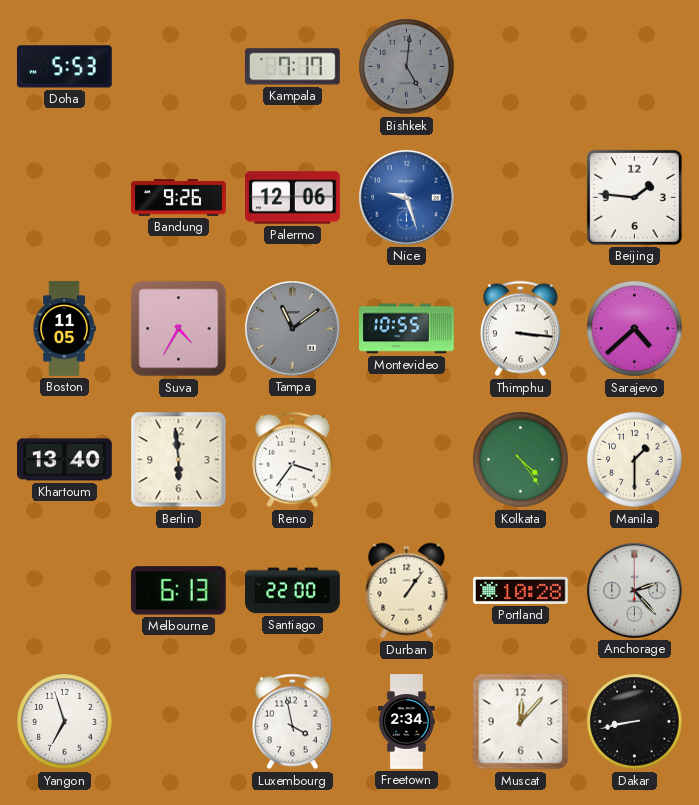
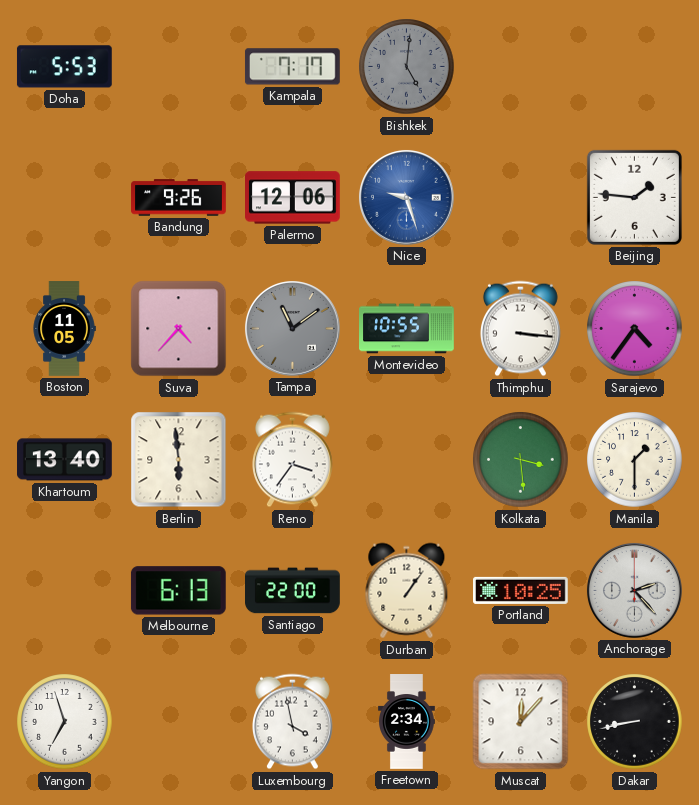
Suva: 4:35 -> 4:37
Sarajevo: 4:38 -> 4:36
Kolkata: 4:24 -> 3:29
Portland: 10:28 -> 10:25
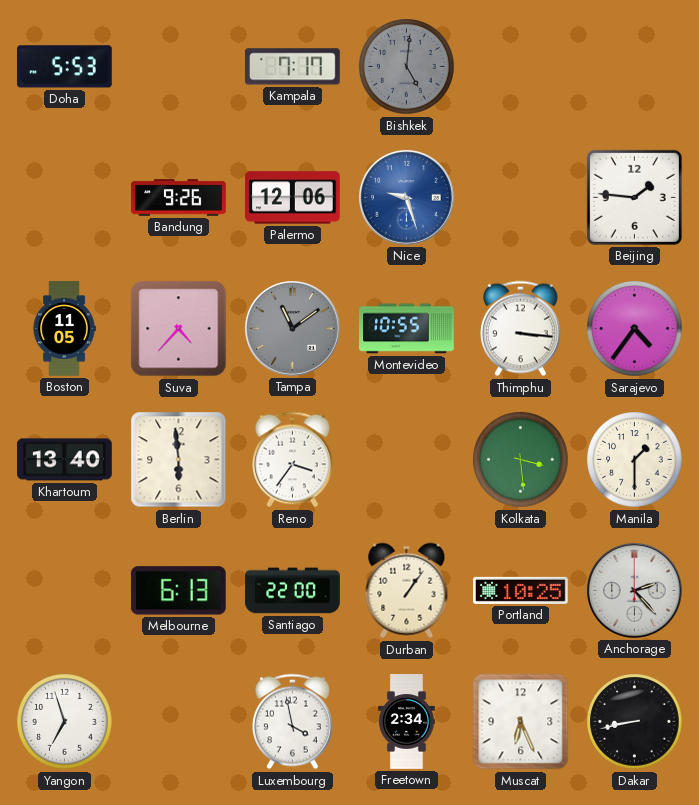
Muscat: 12:07 -> 6:26
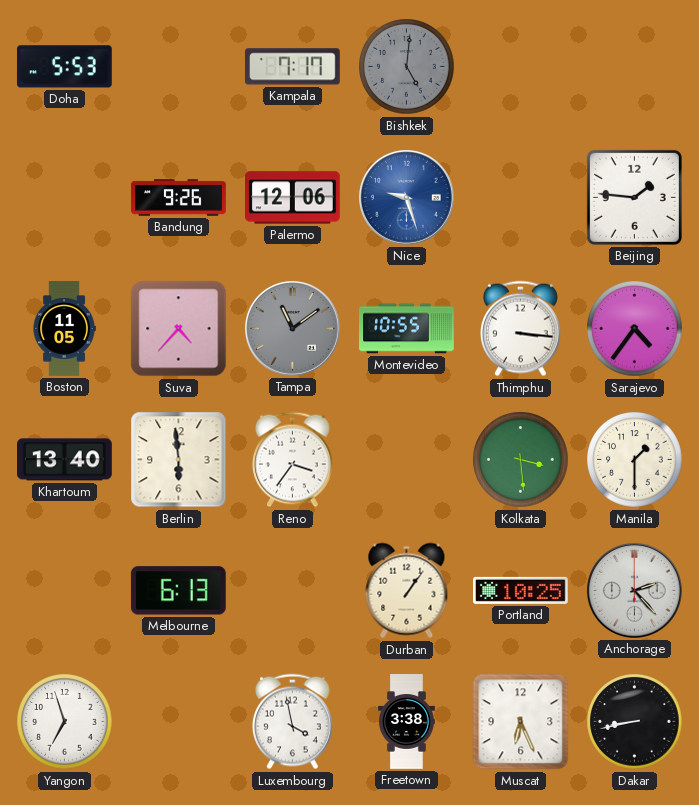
Santiago: 22:00 -> none
Freetown: 2:34 -> 3:38
